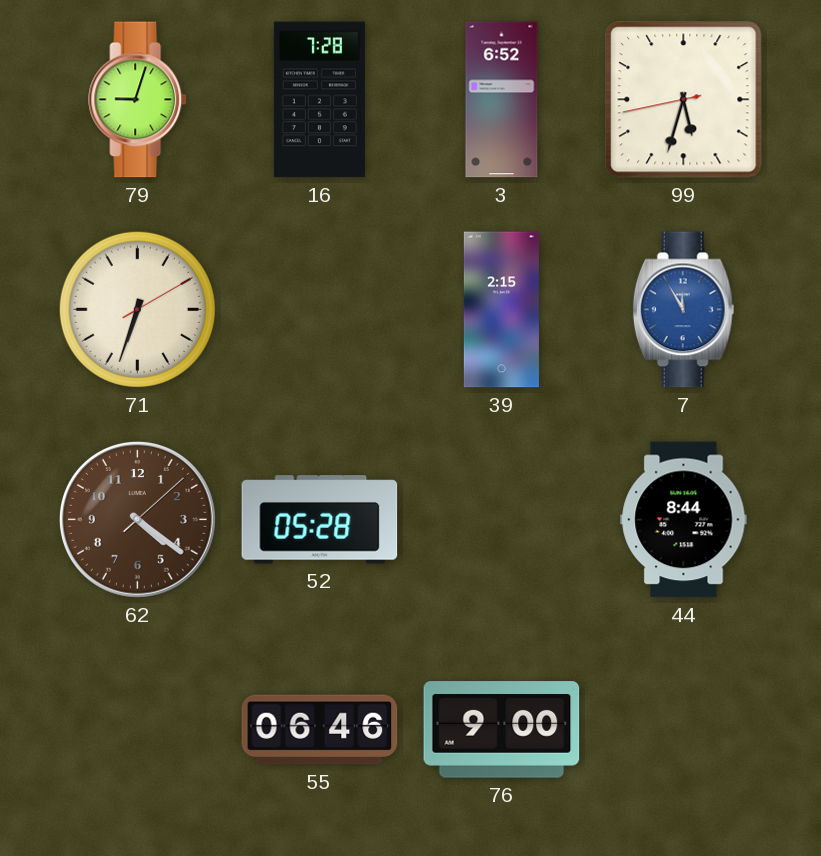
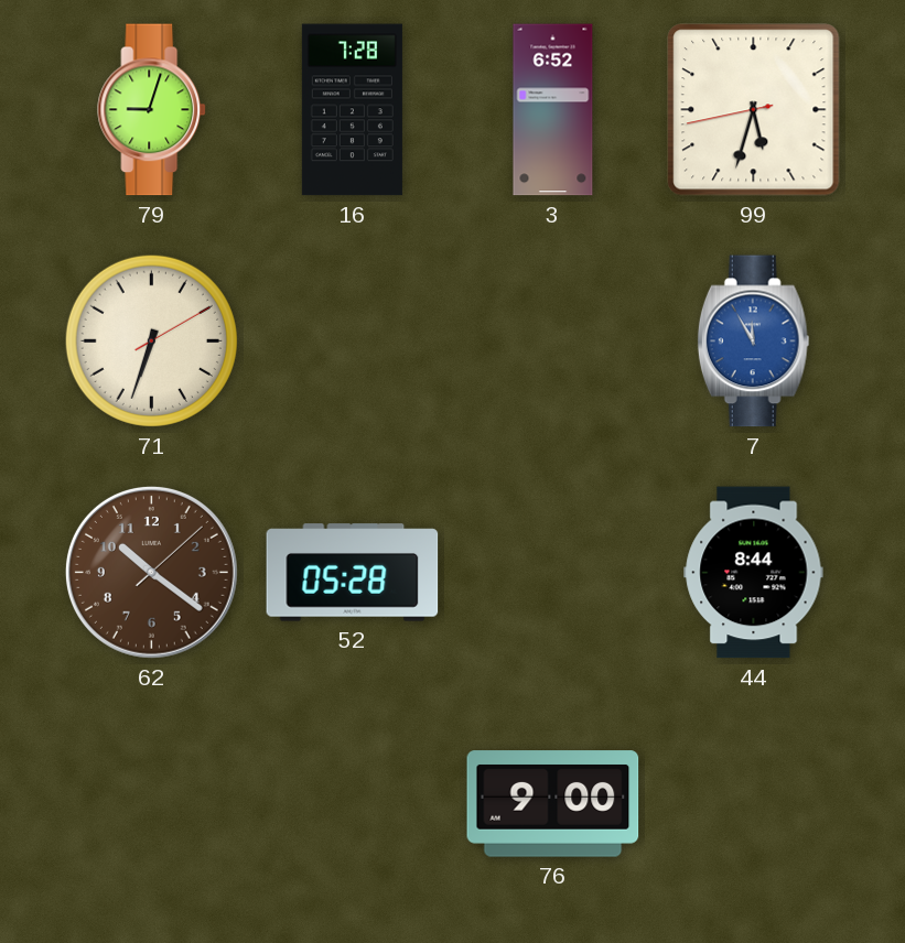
39: 2:15 -> none
62: 4:21 -> 10:21
55: 06:46 -> none
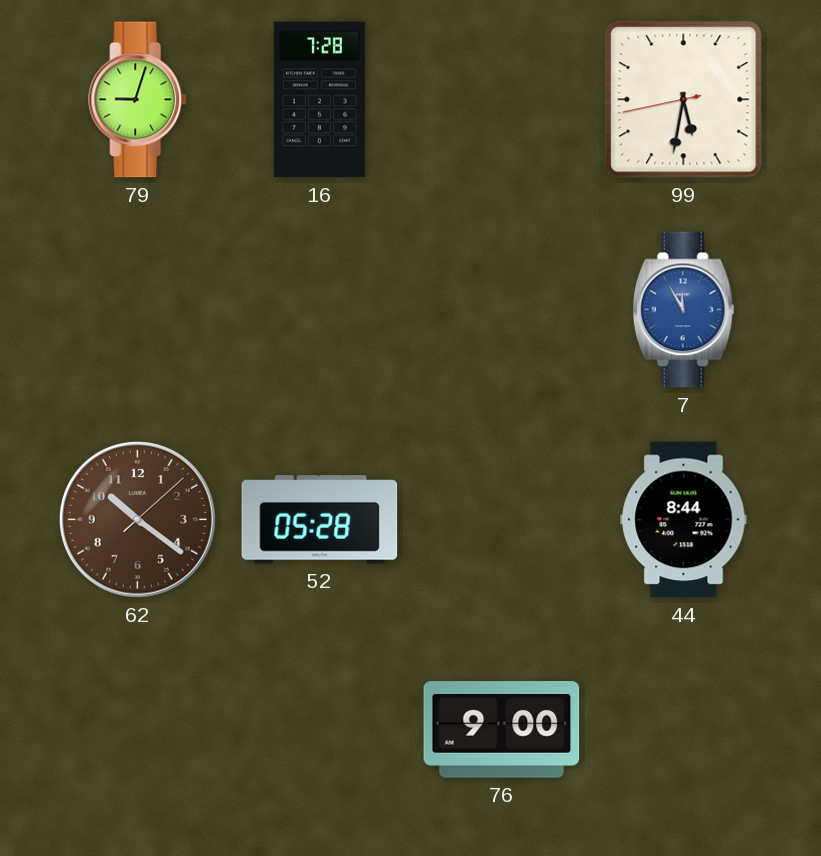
3: 6:52 -> none
99: 5:32 -> 5:31
71: 6:33 -> none
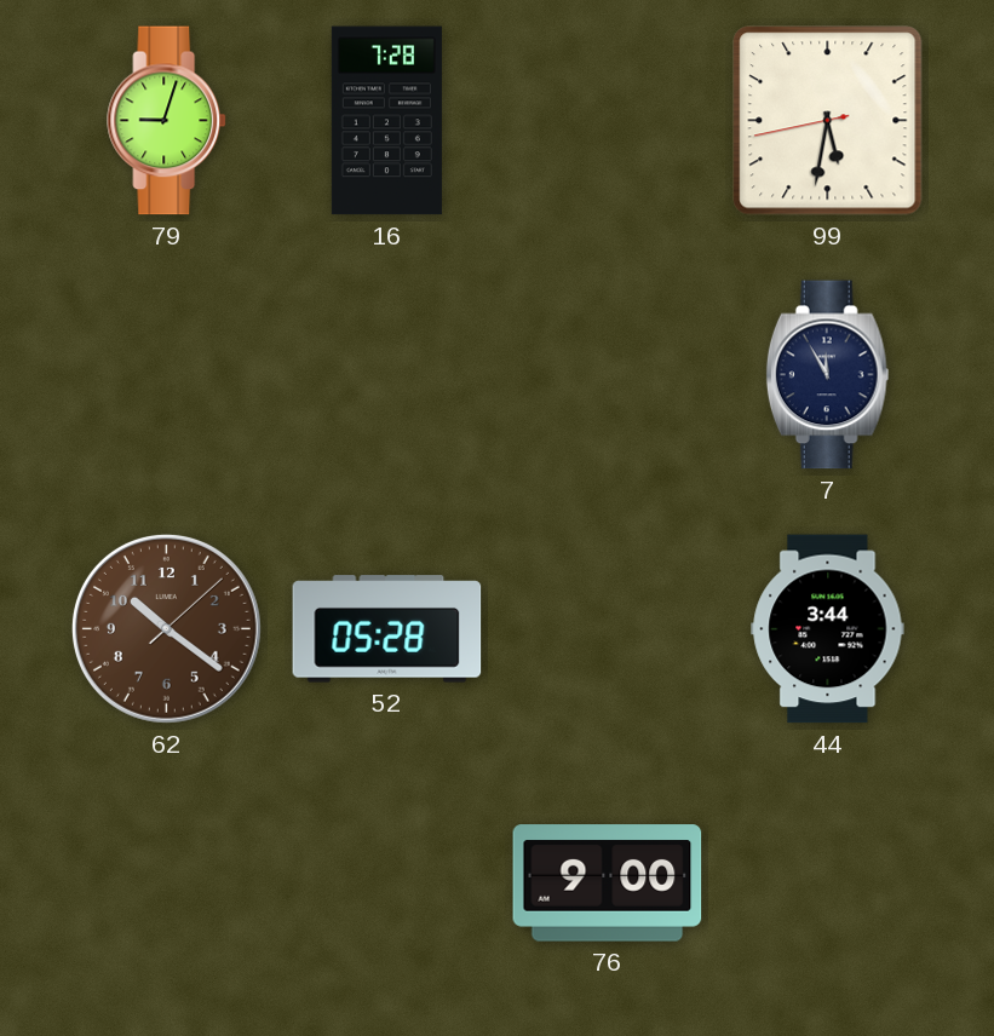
7 dial: blue -> navy
44: 8:44 -> 3:44
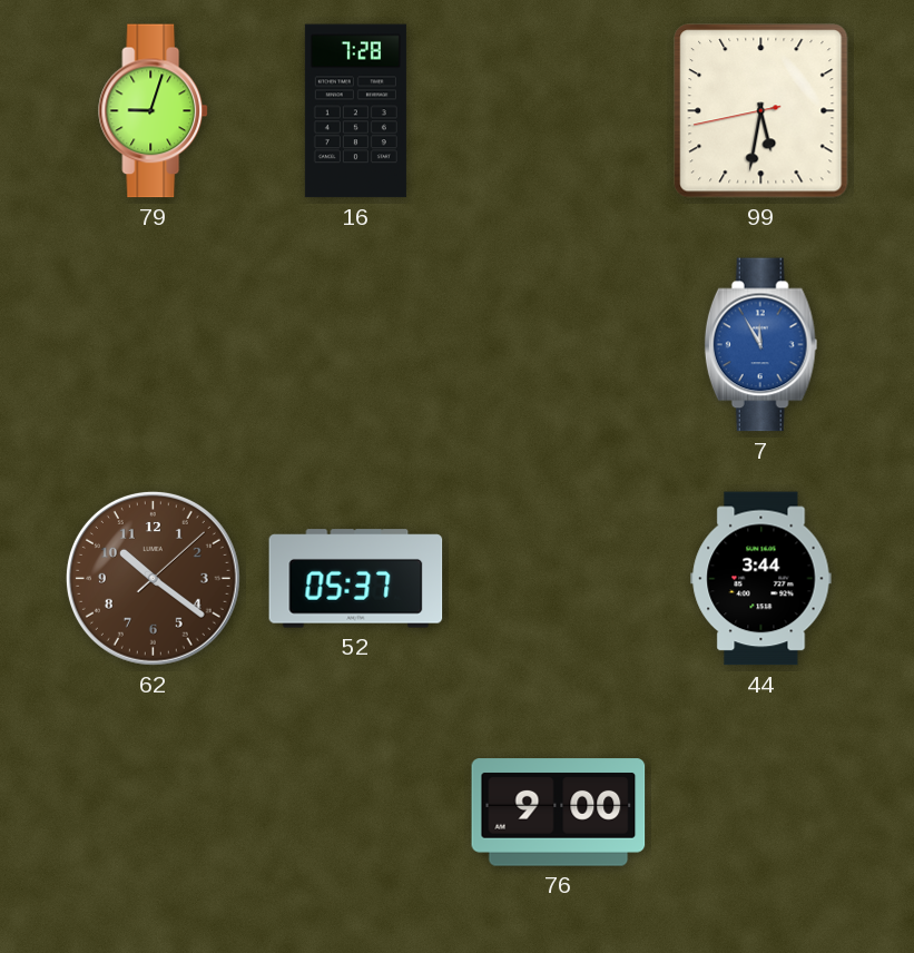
7 dial: navy -> blue
52: 05:28 -> 05:37
